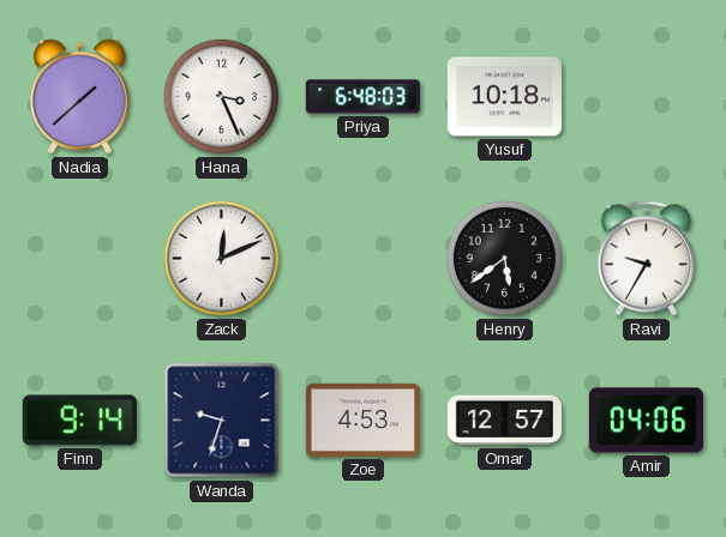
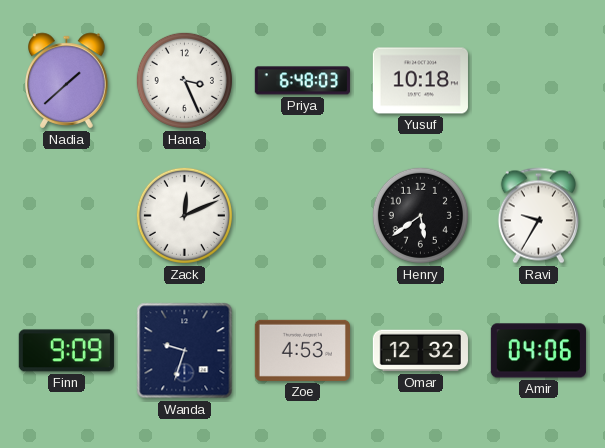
Finn: 9:14 -> 9:09
Omar: 12:57 -> 12:32
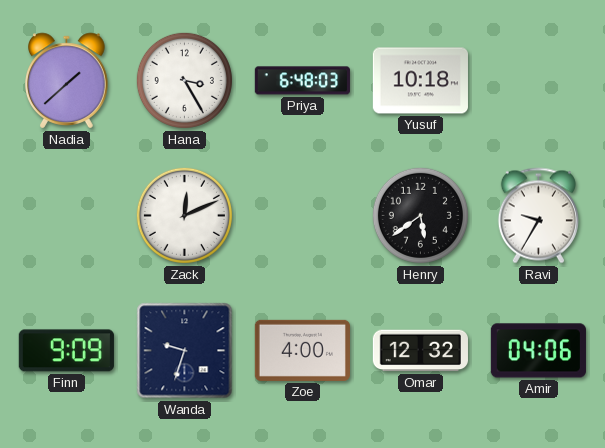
Hana: 3:26 -> 3:25
Zoe: 4:53 -> 4:00
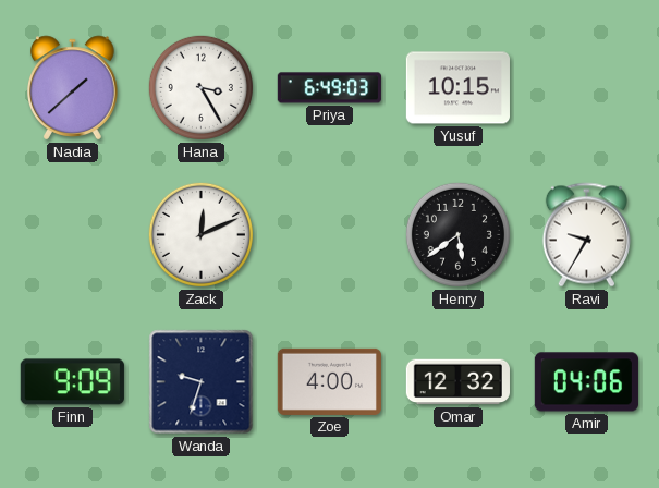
Priya: 6:48 -> 6:49
Yusuf: 10:18 -> 10:15
